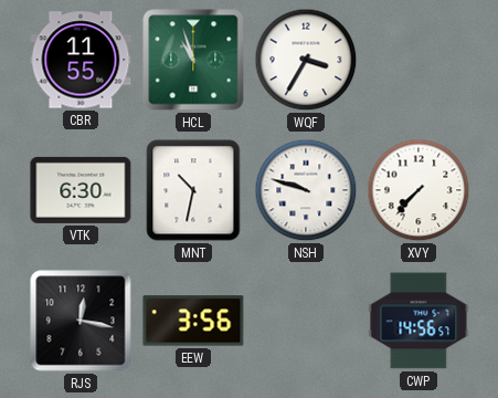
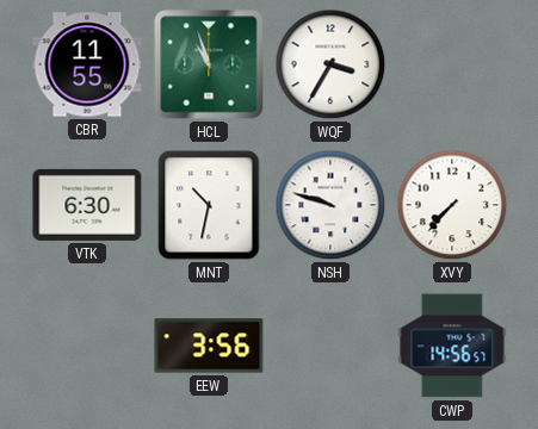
RJS: 12:17 -> none
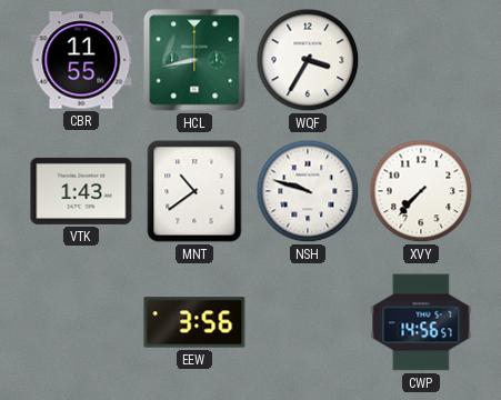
HCL: 10:57 -> 8:43
VTK: 6:30 -> 1:43
MNT: 10:32 -> 10:39
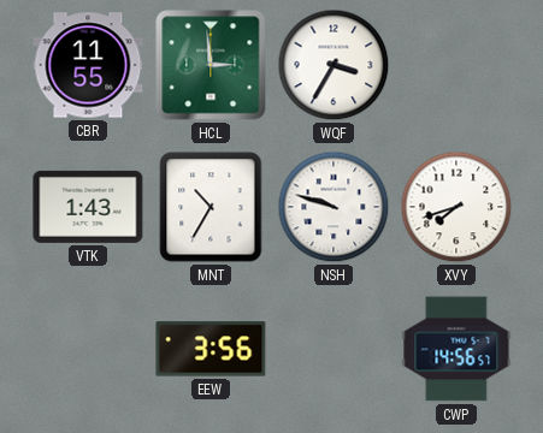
HCL: 8:43 -> 2:59
MNT: 10:39 -> 10:35
XVY: 7:37 -> 7:42
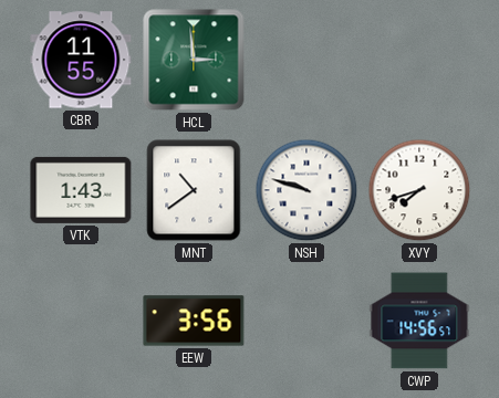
WQF: 3:35 -> none
MNT: 10:35 -> 10:39
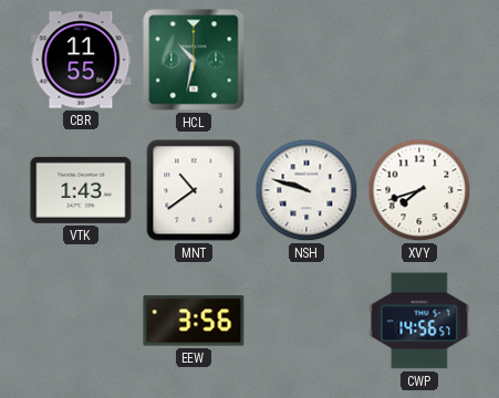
HCL: 2:59 -> 10:32
